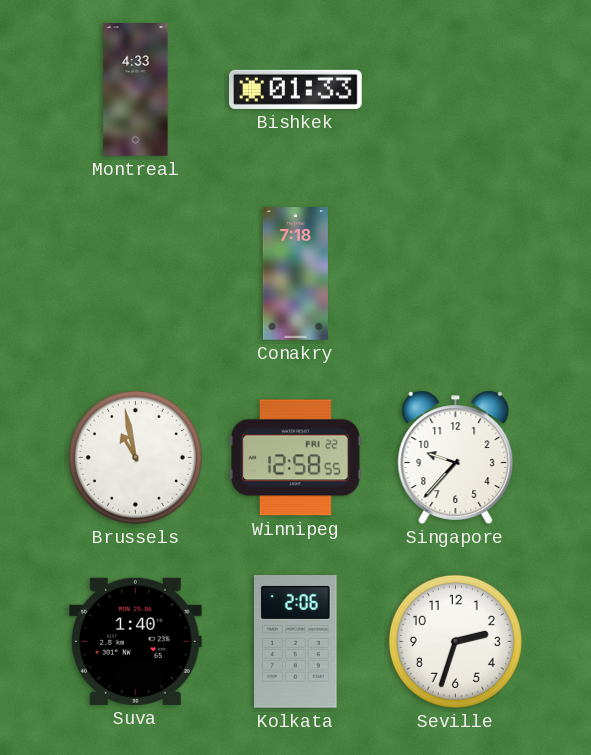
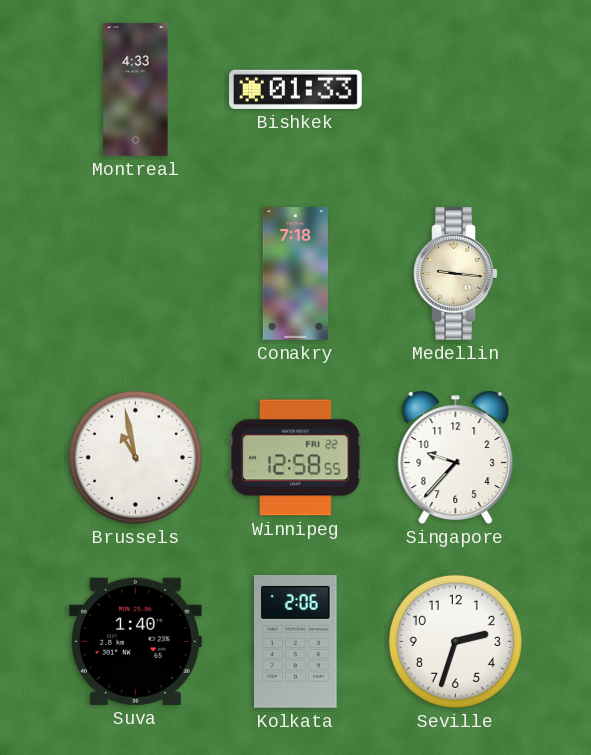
Medellin: none -> 9:16
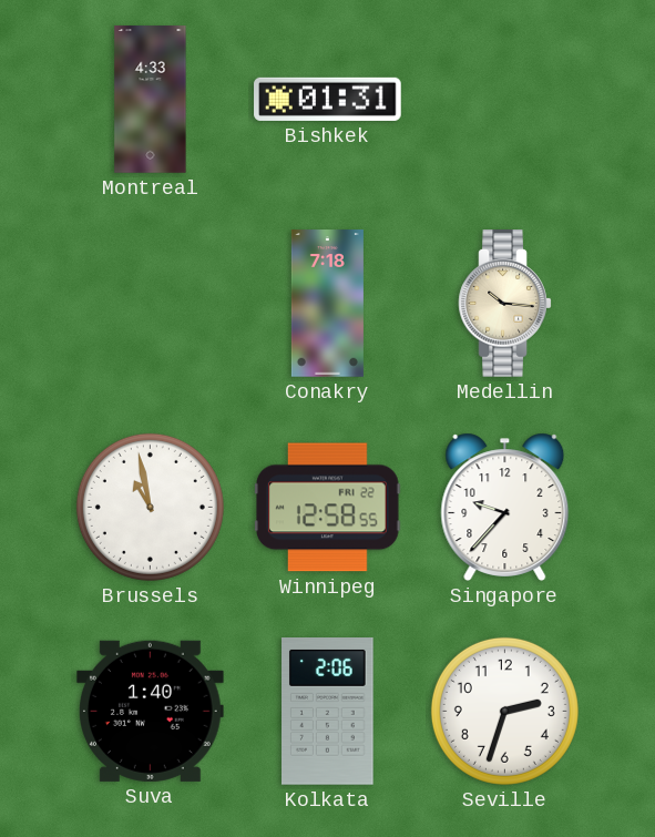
Bishkek: 01:33 -> 01:31
Medellin: 9:16 -> 10:16
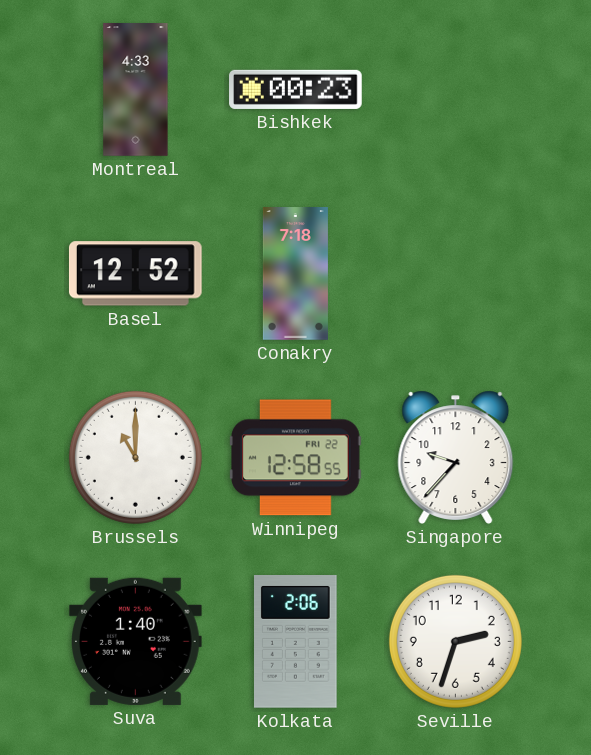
Bishkek: 01:31 -> 00:23
Basel: none -> 12:52
Medellin: 10:16 -> none
Brussels: 10:58 -> 11:00
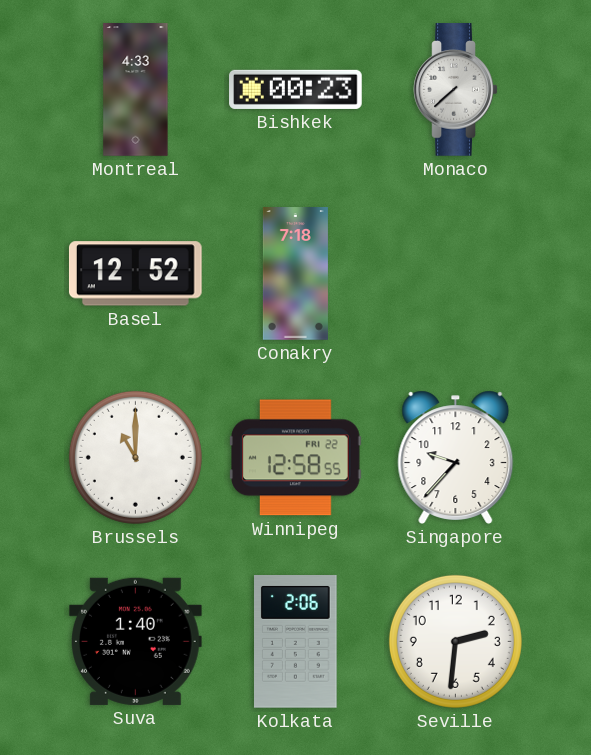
Monaco: none -> 7:38
Seville: 2:33 -> 2:31
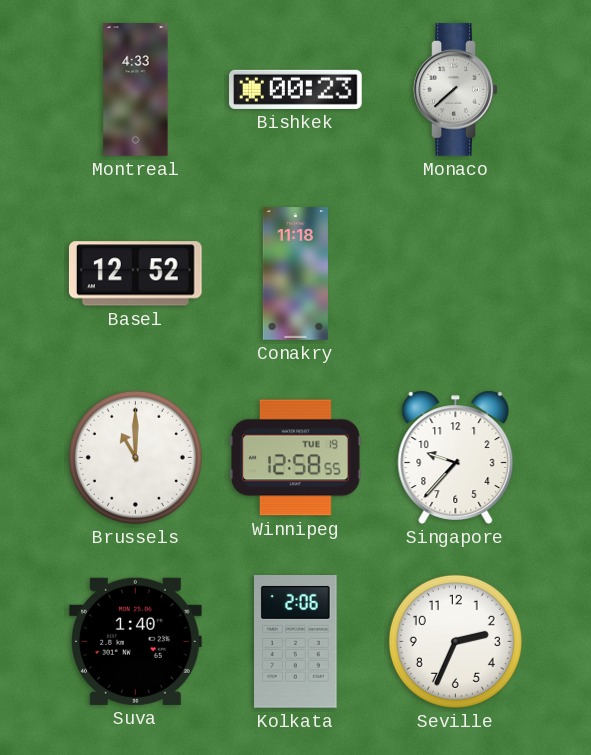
Conakry: 7:18 -> 11:18
Winnipeg date: FRI 22 -> TUE 19
Seville: 2:31 -> 2:34
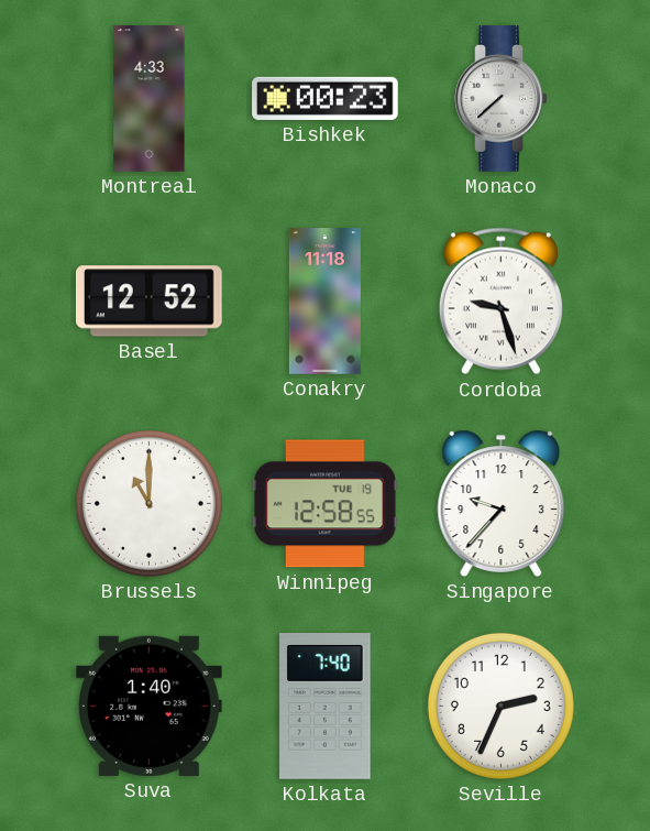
Cordoba: none -> 9:27
Kolkata: 2:06 -> 7:40
